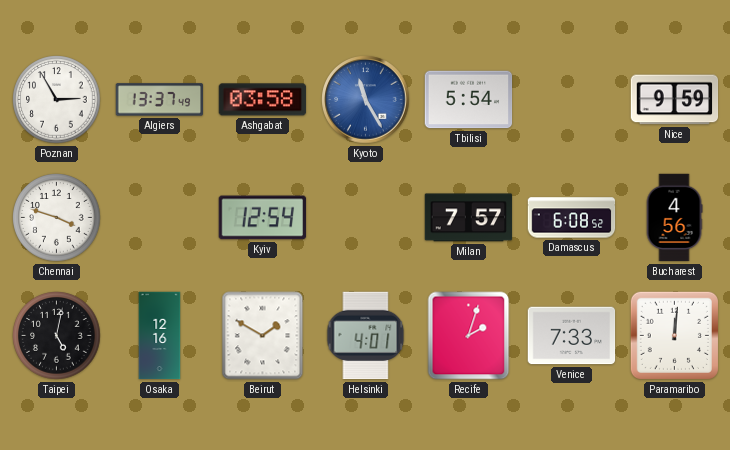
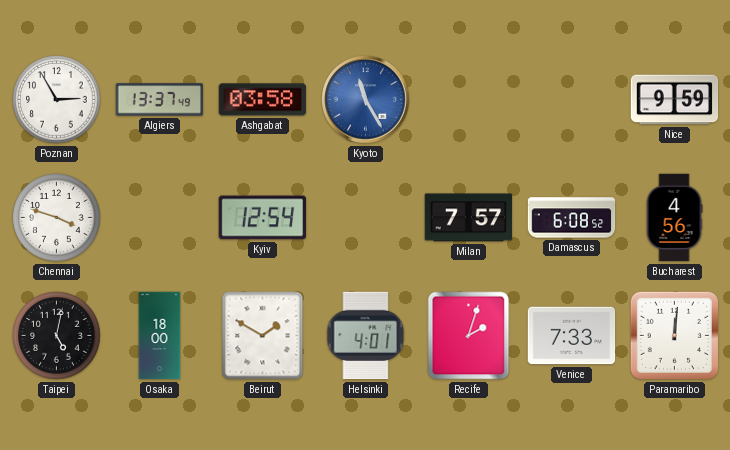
Tbilisi: 5:54 -> none
Osaka: 12:16 -> 18:00
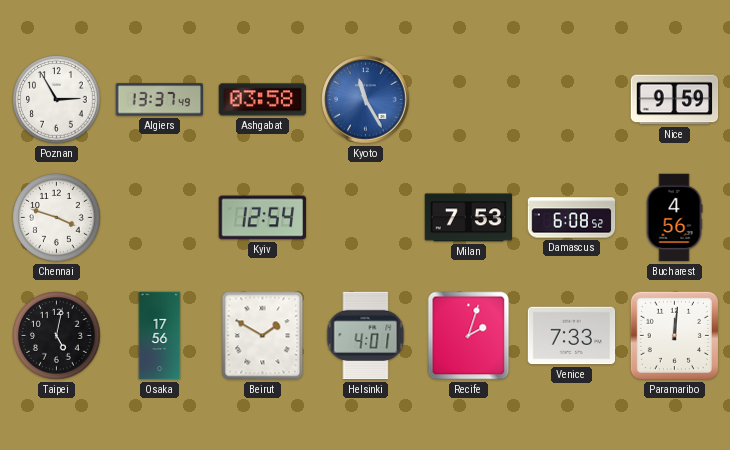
Milan: 7:57 -> 7:53
Osaka: 18:00 -> 17:56
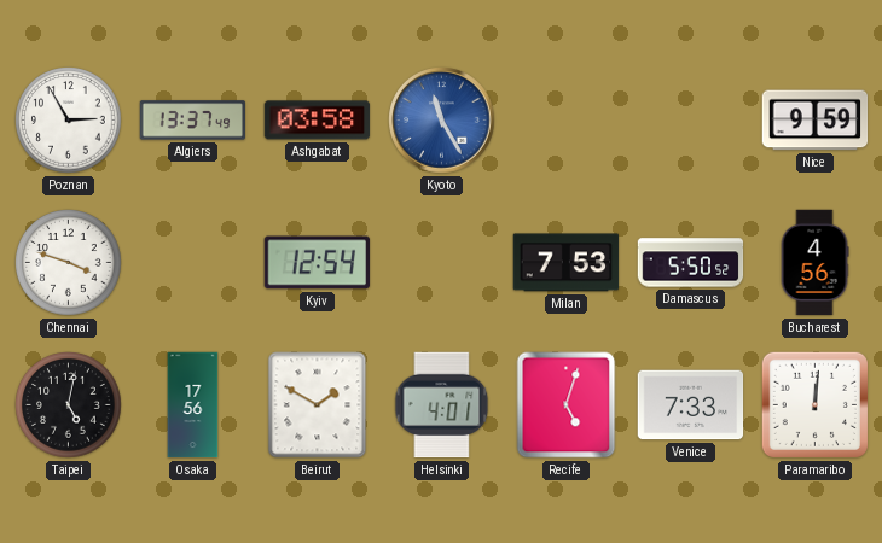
Damascus: 6:08 -> 5:50
Recife: 2:03 -> 5:03
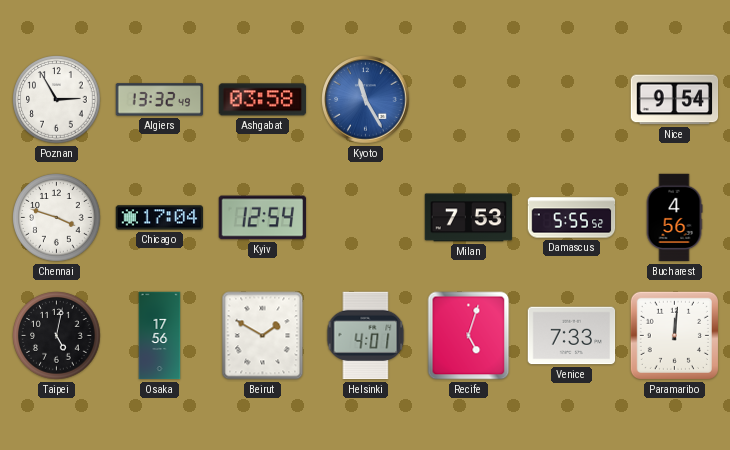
Algiers: 13:37 -> 13:32
Nice: 9:59 -> 9:54
Chicago: none -> 17:04
Damascus: 5:50 -> 5:55
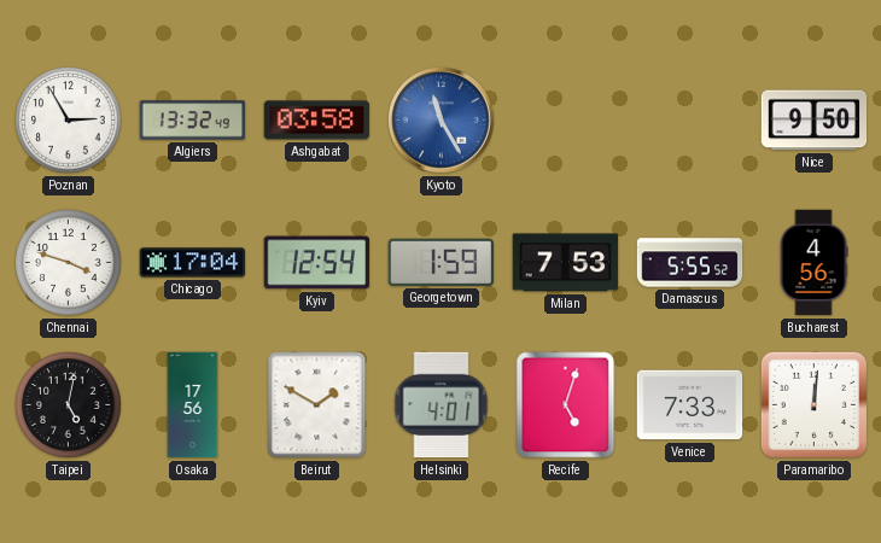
Nice: 9:54 -> 9:50
Georgetown: none -> 1:59
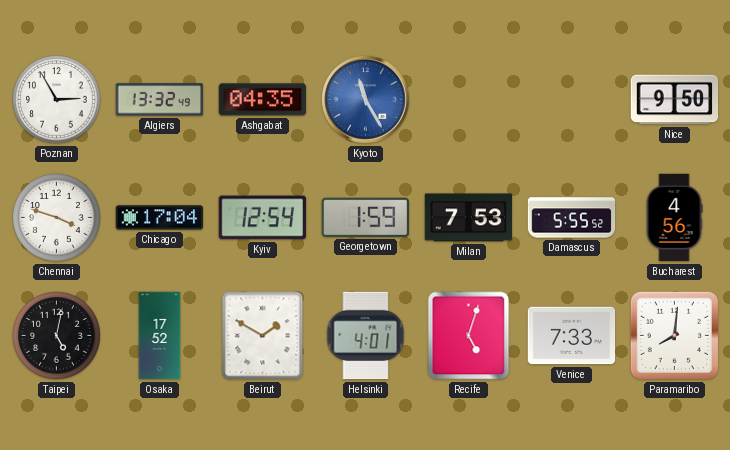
Ashgabat: 03:58 -> 04:35
Osaka: 17:56 -> 17:52
Paramaribo: 12:01 -> 8:01
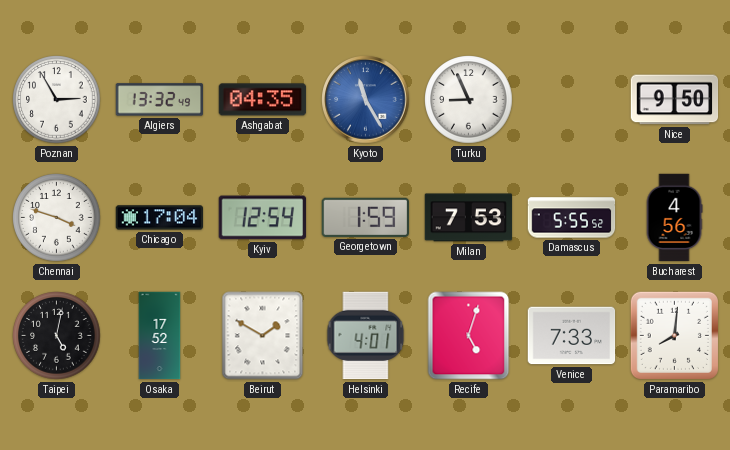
Turku: none -> 8:56
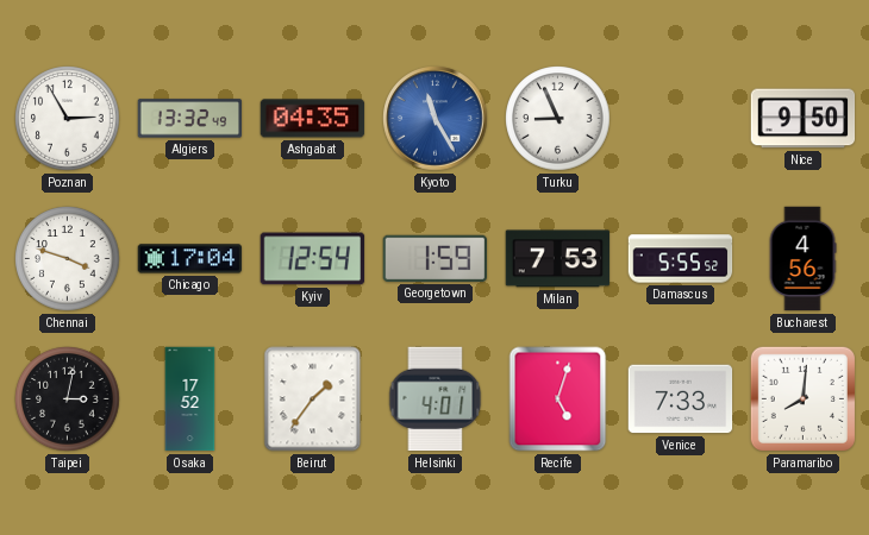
Taipei: 5:02 -> 3:02
Beirut: 1:50 -> 1:36
